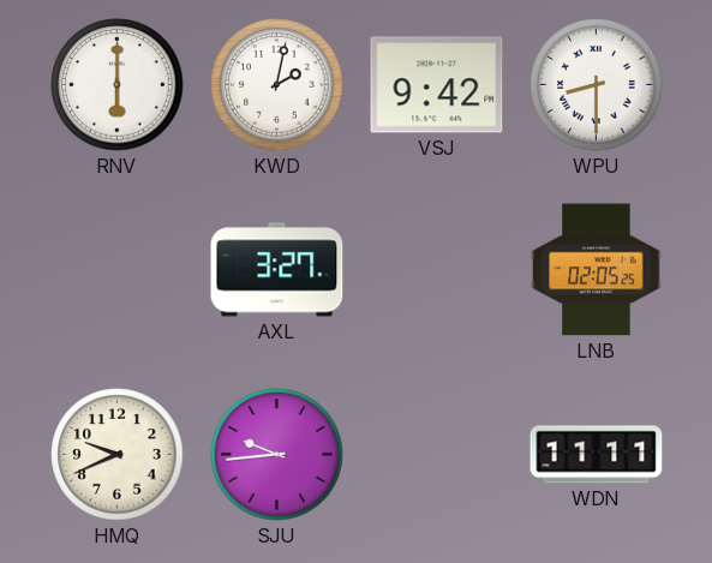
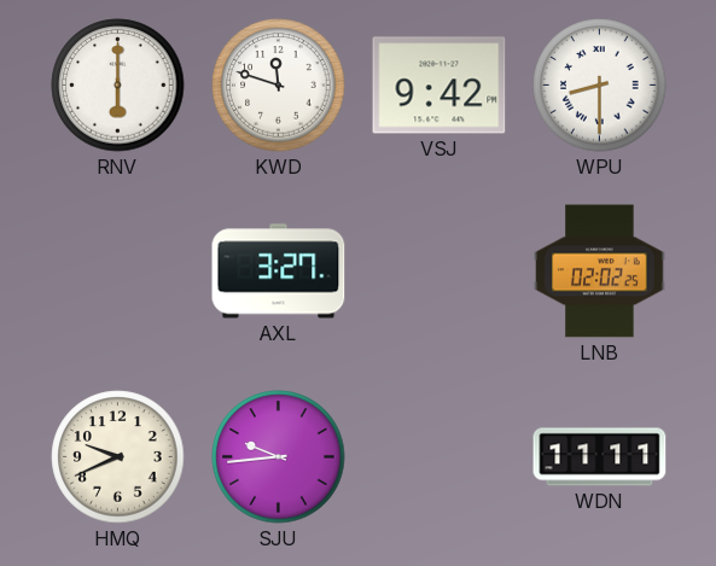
KWD: 2:02 -> 11:48
LNB: 02:05 -> 02:02
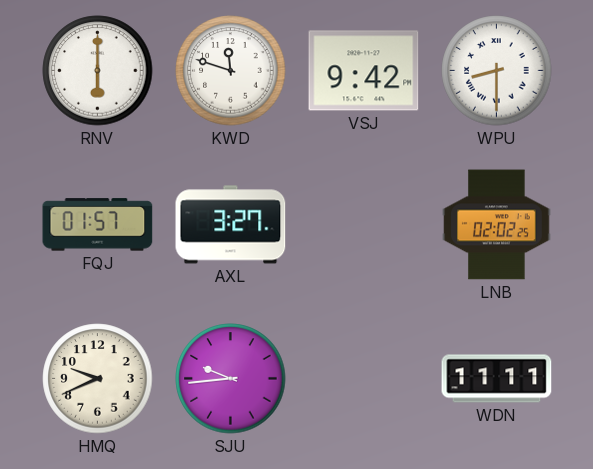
FQJ: none -> 01:57
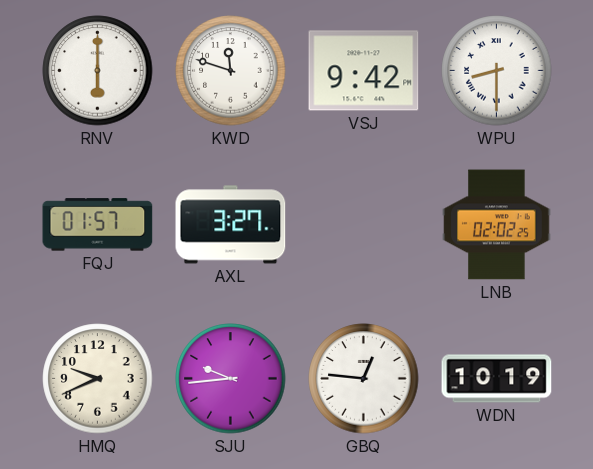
GBQ: none -> 12:46
WDN: 11:11 -> 10:19
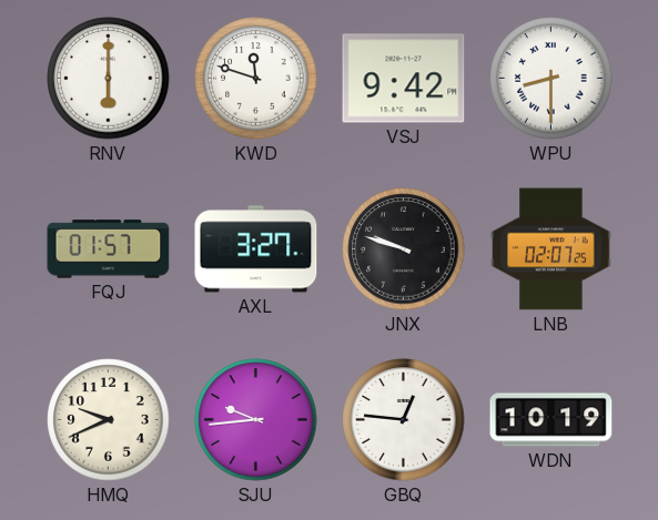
JNX: none -> 9:48
LNB: 02:02 -> 02:07
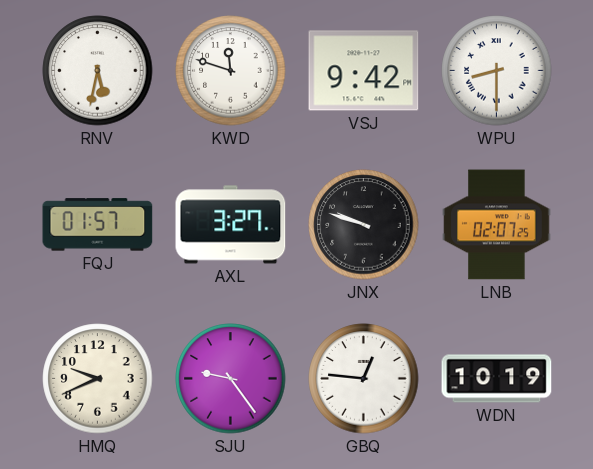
RNV: 6:00 -> 5:32
SJU: 9:44 -> 9:24
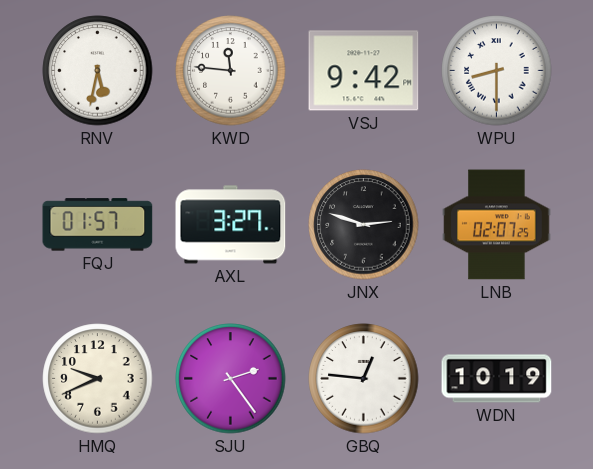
KWD: 11:48 -> 11:46
JNX: 9:48 -> 2:48
SJU: 9:24 -> 2:24
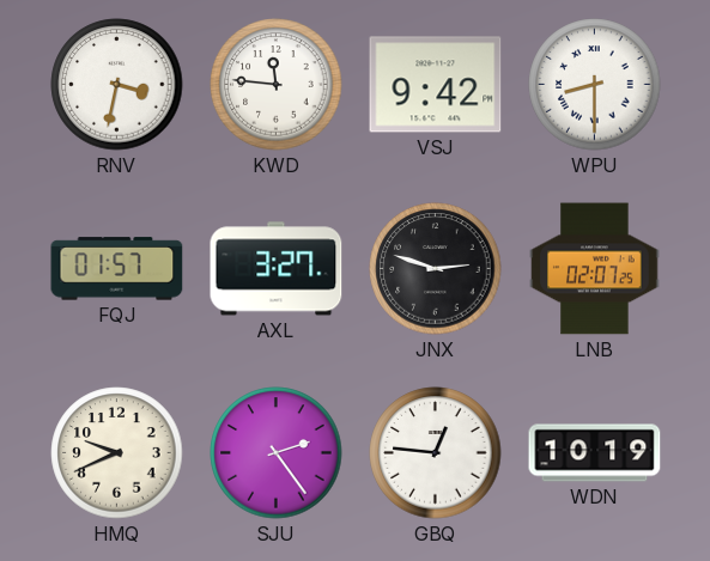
RNV: 5:32 -> 3:32
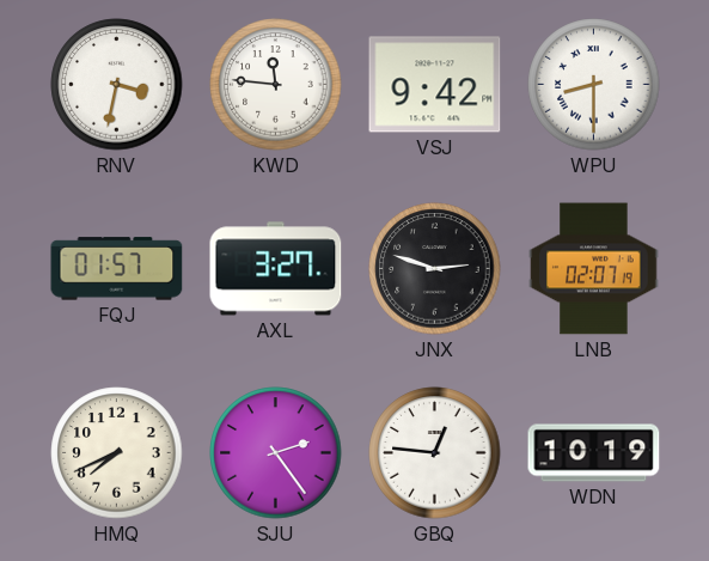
LNB: 02:07:25 -> 02:07:19
HMQ: 9:41 -> 7:41
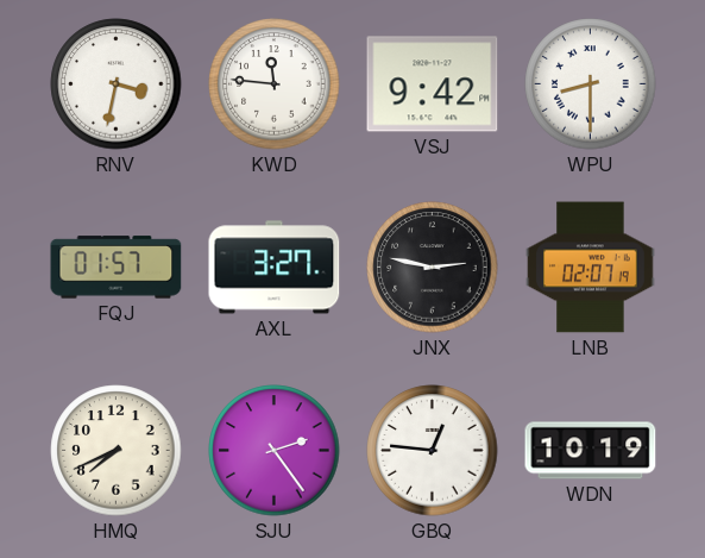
JNX: 2:48 -> 2:47
